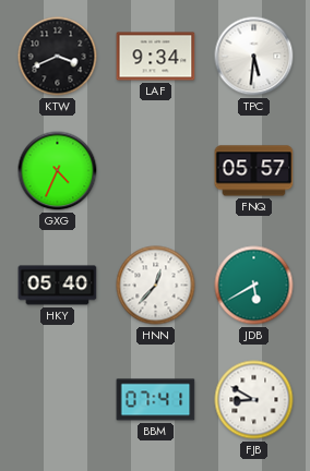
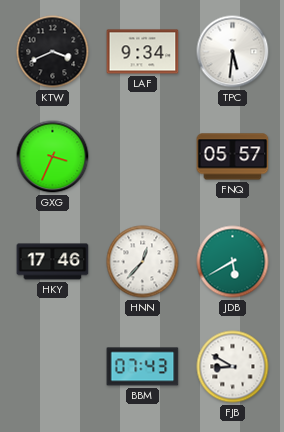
GXG: 4:34 -> 3:34
HKY: 05:40 -> 17:46
BBM: 07:41 -> 07:43
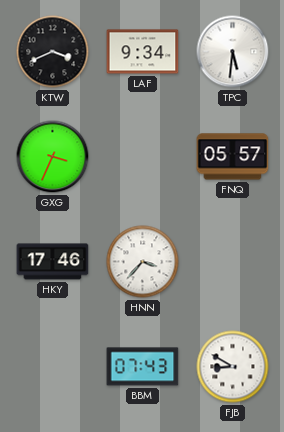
HNN: 12:37 -> 3:37
JDB: 5:40 -> none
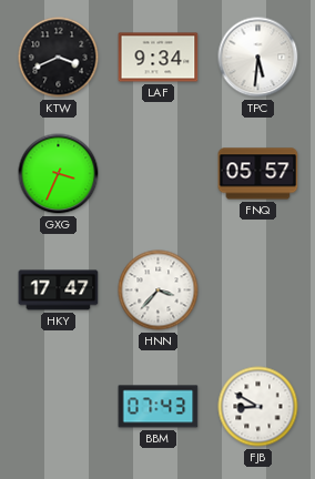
HKY: 17:46 -> 17:47
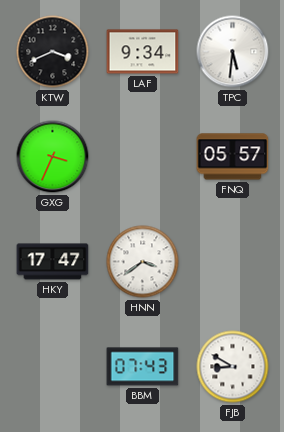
HNN: 3:37 -> 3:39
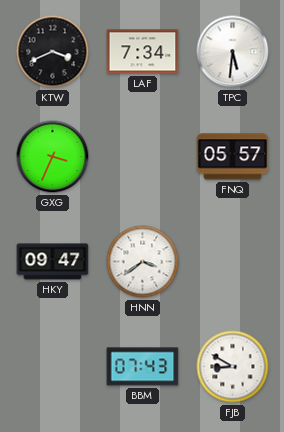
LAF: 9:34 -> 7:34
HKY: 17:47 -> 09:47
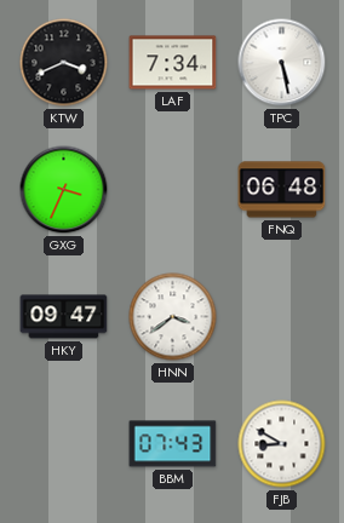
TPC: 5:31 -> 5:28
FNQ: 05:57 -> 06:48
